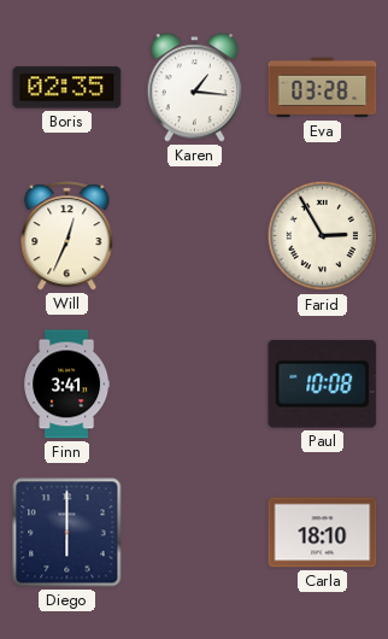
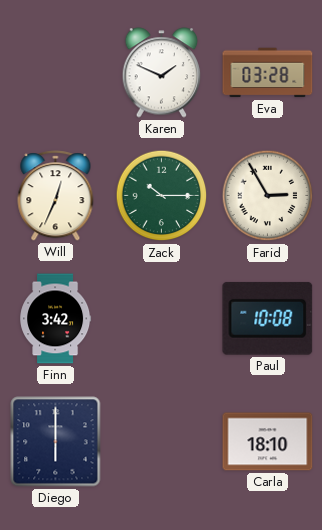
Boris: 02:35 -> none
Karen: 1:16 -> 1:49
Zack: none -> 10:15
Finn: 3:41 -> 3:42
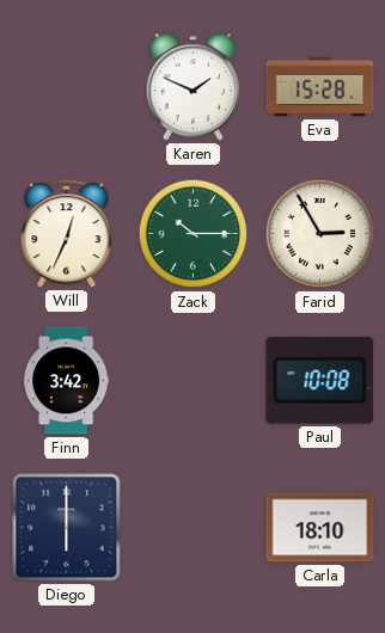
Eva: 03:28 -> 15:28
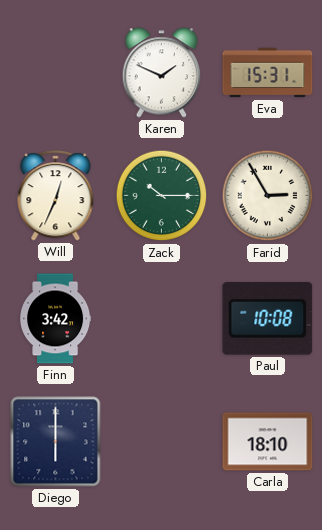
Eva: 15:28 -> 15:31
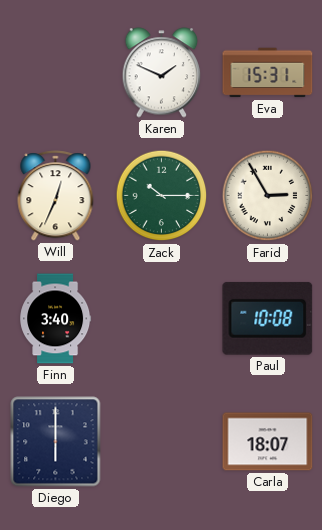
Finn: 3:42 -> 3:40
Carla: 18:10 -> 18:07
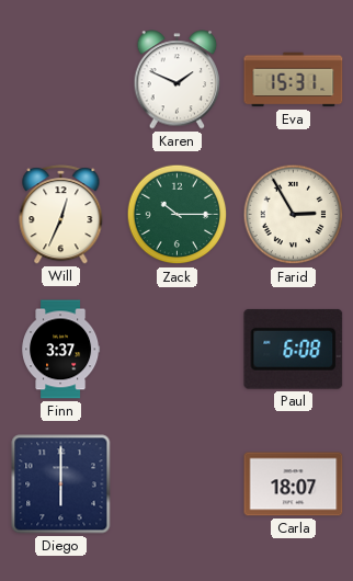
Finn: 3:40 -> 3:37
Paul: 10:08 -> 6:08
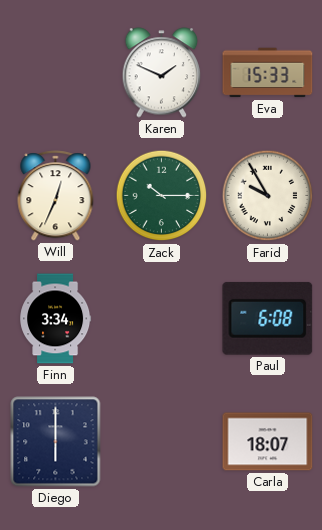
Eva: 15:31 -> 15:33
Farid: 2:55 -> 9:55
Finn: 3:37 -> 3:34
